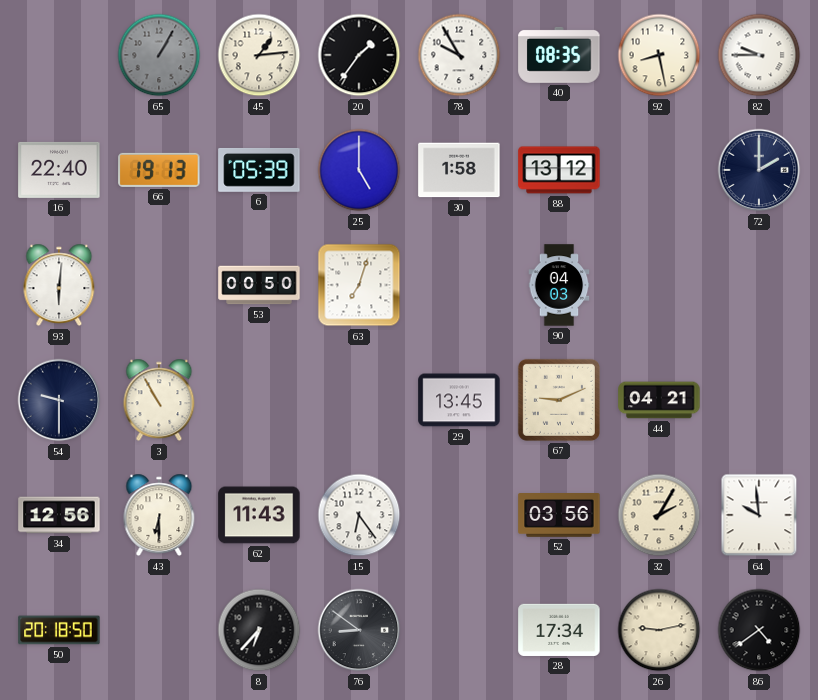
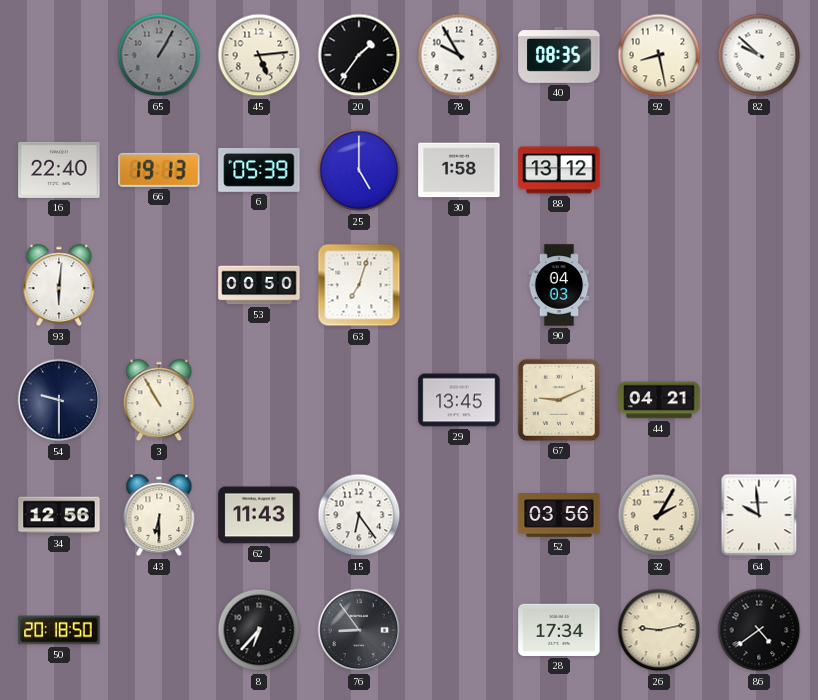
45: 1:14 -> 5:14
82: 9:45 -> 9:52
72: 2:00 -> none
76: 8:51 -> 8:54
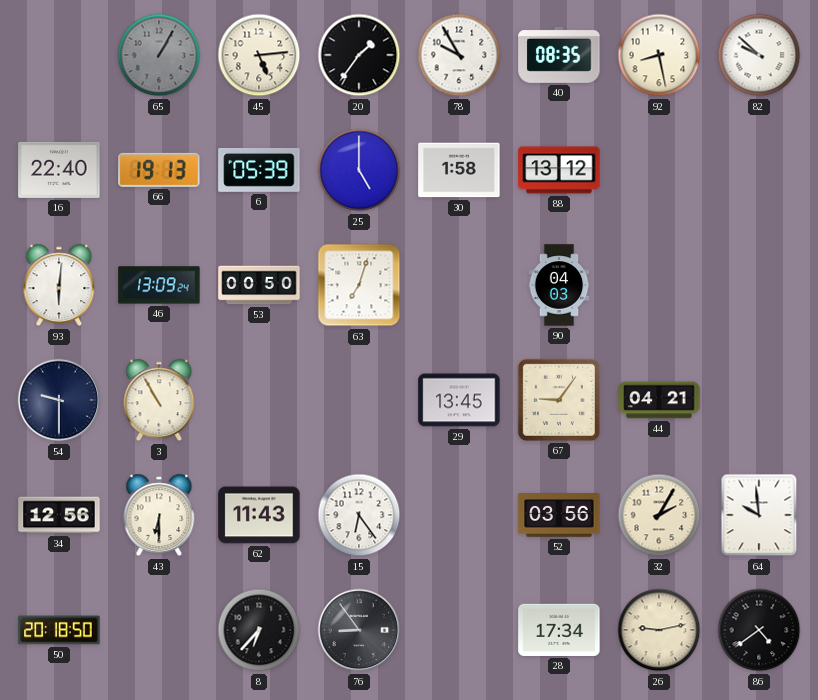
46: none -> 13:09
67: 9:11 -> 9:06
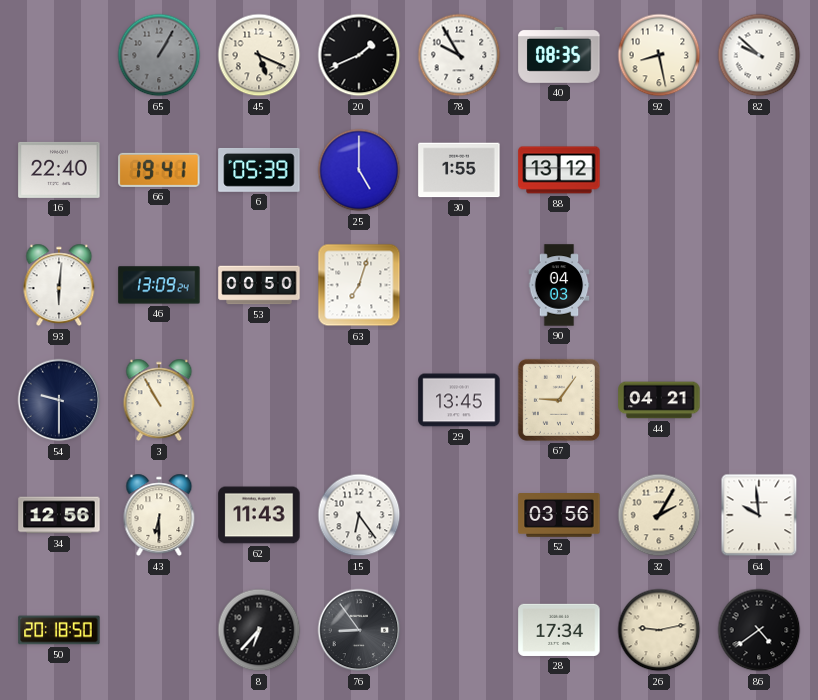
45: 5:14 -> 5:19
20: 1:36 -> 1:41
66: 19:13 -> 19:41
30: 1:58 -> 1:55
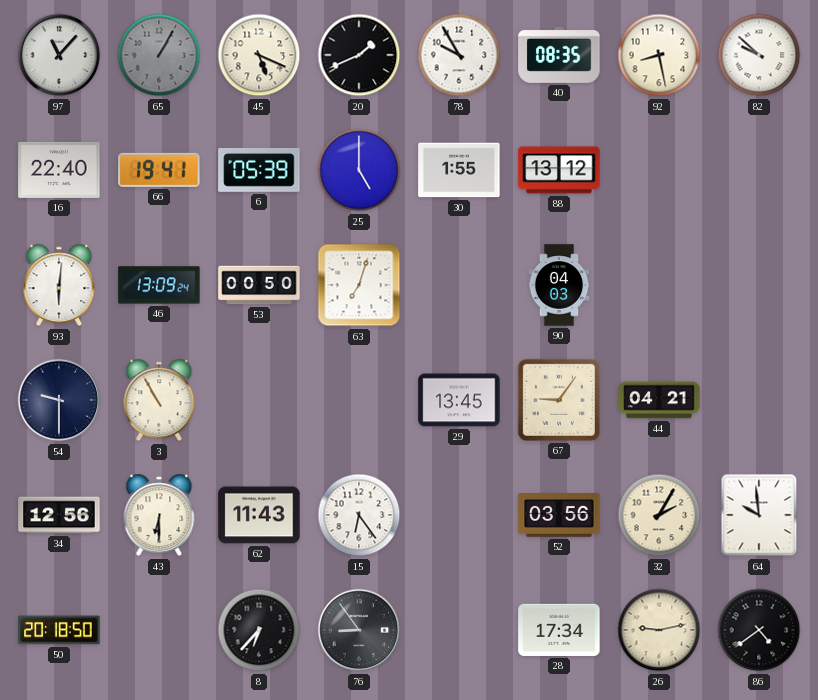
97: none -> 11:07
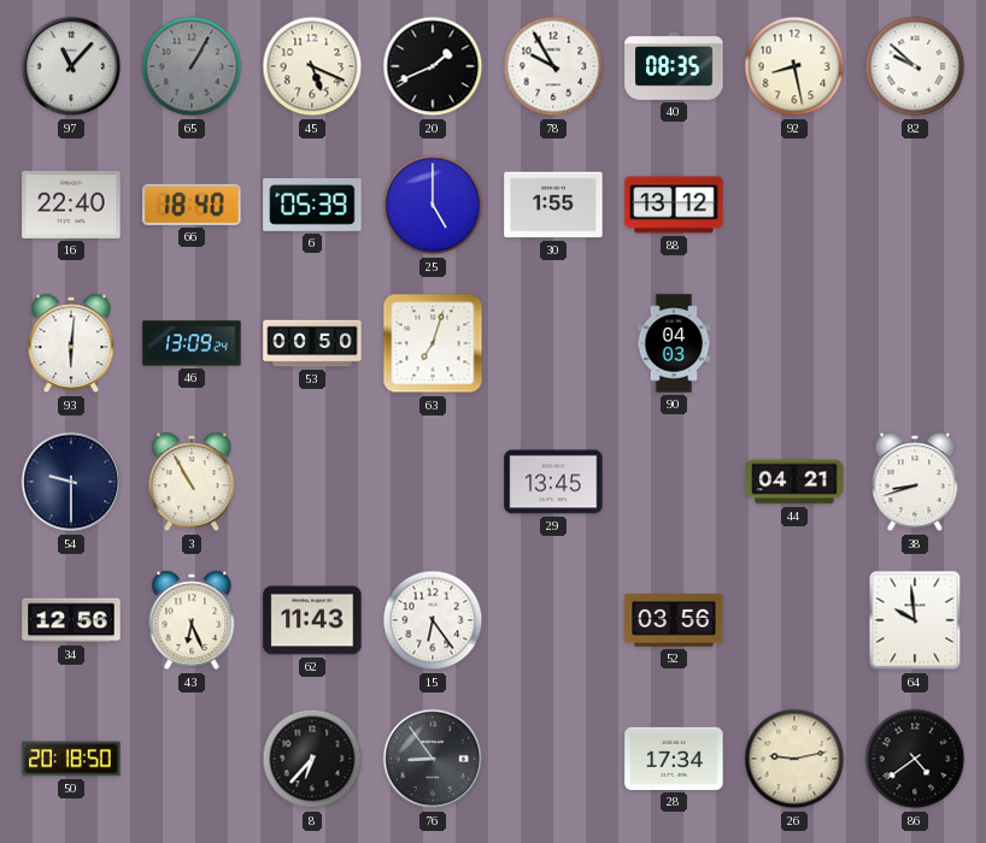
66: 19:41 -> 18:40
67: 9:06 -> none
38: none -> 8:42
43: 6:30 -> 6:26
32: 2:05 -> none
